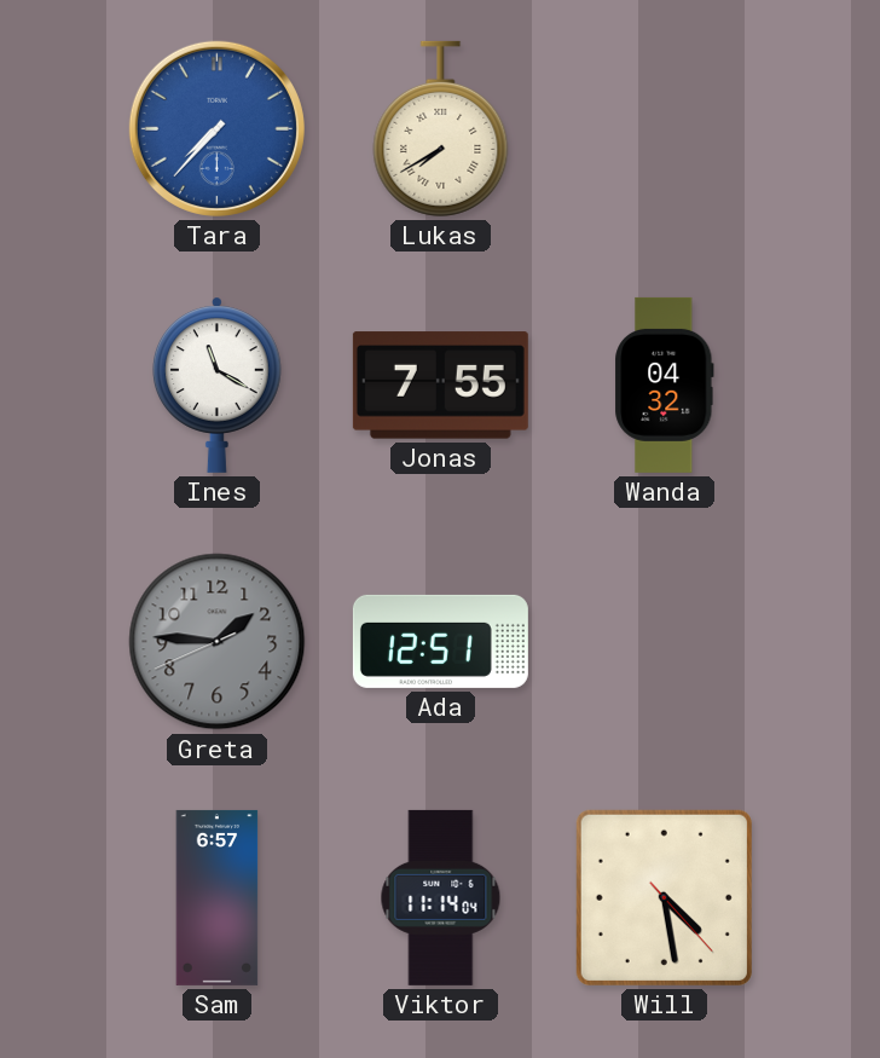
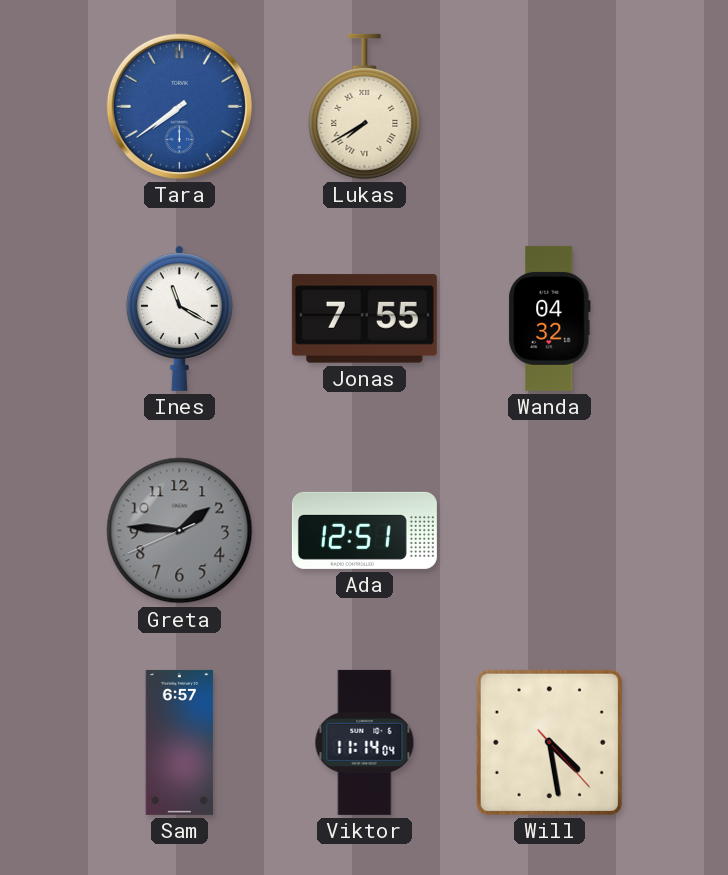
Tara: 7:37 -> 7:39
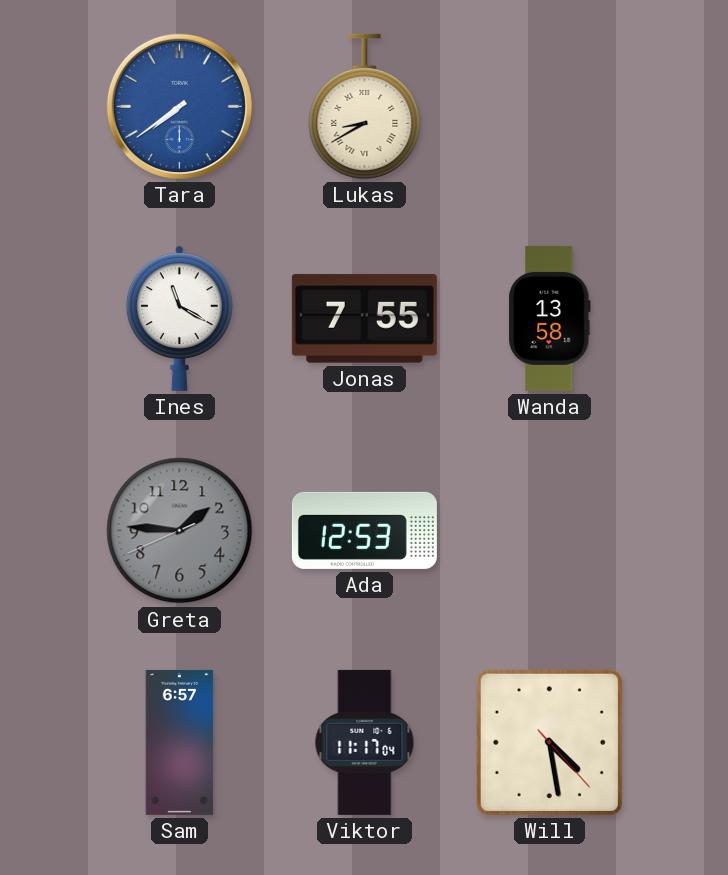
Lukas: 7:40 -> 8:40
Wanda: 04:32 -> 13:58
Ada: 12:51 -> 12:53
Viktor: 11:14 -> 11:17
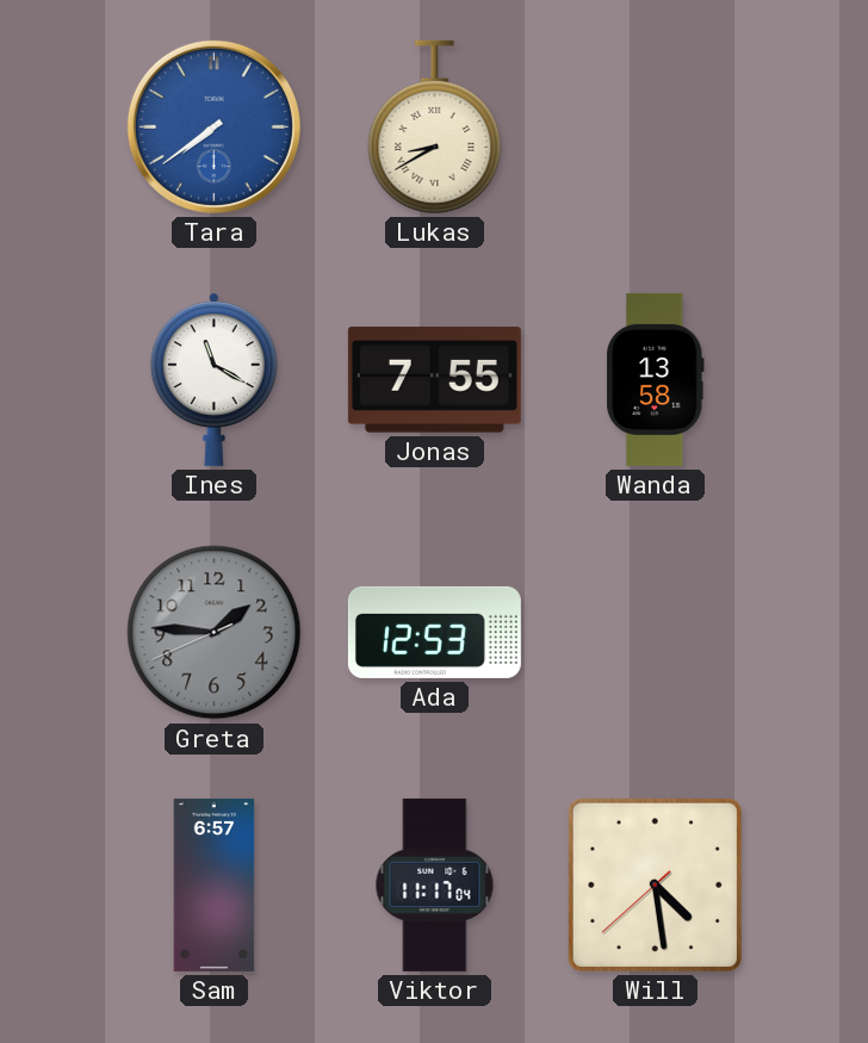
Will: 4:28:23 -> 4:28:38
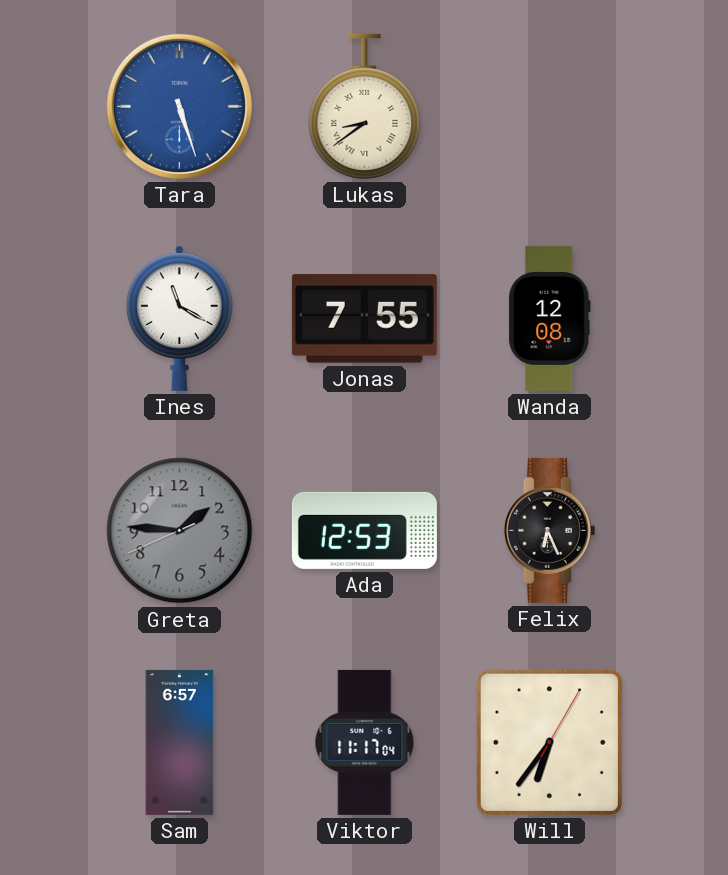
Tara: 7:39 -> 5:27
Lukas: 8:40 -> 8:39
Wanda: 13:58 -> 12:08
Felix: none -> 6:26
Will: 4:28 -> 6:36
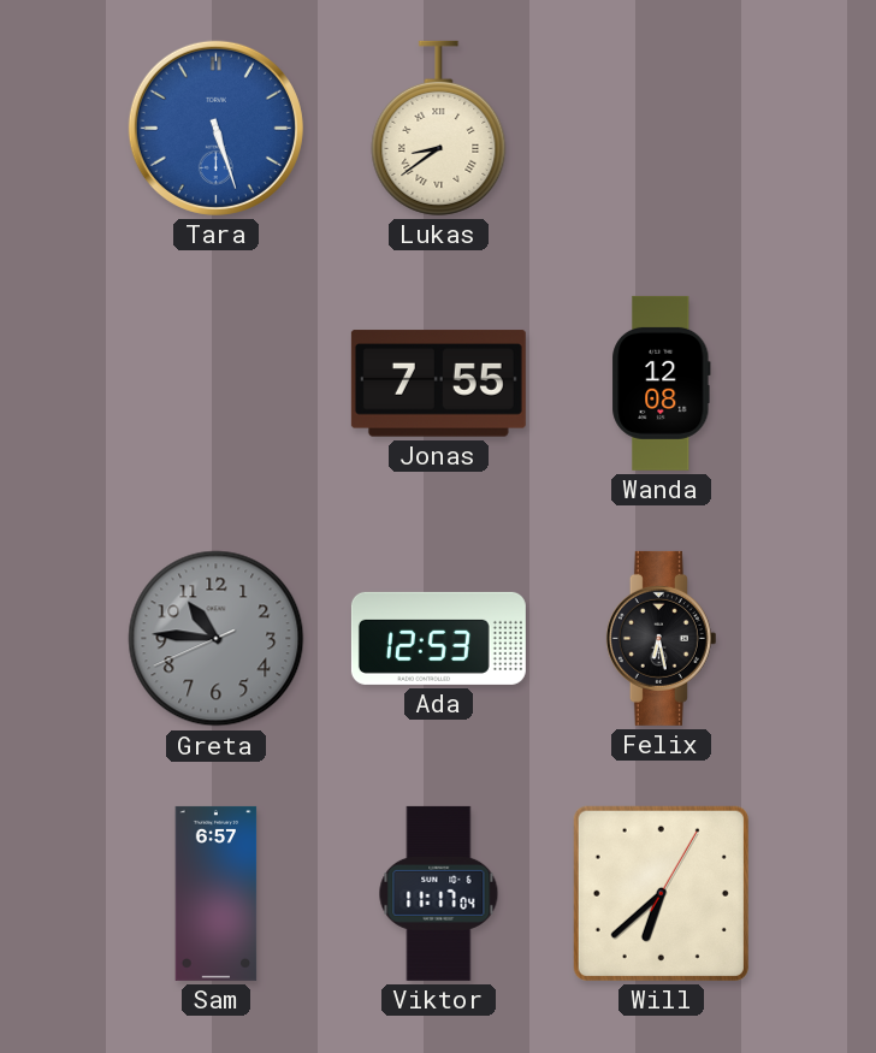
Ines: 11:20 -> none
Greta: 1:45 -> 10:45
Felix: 6:26 -> 6:28
Will: 6:36 -> 6:38
